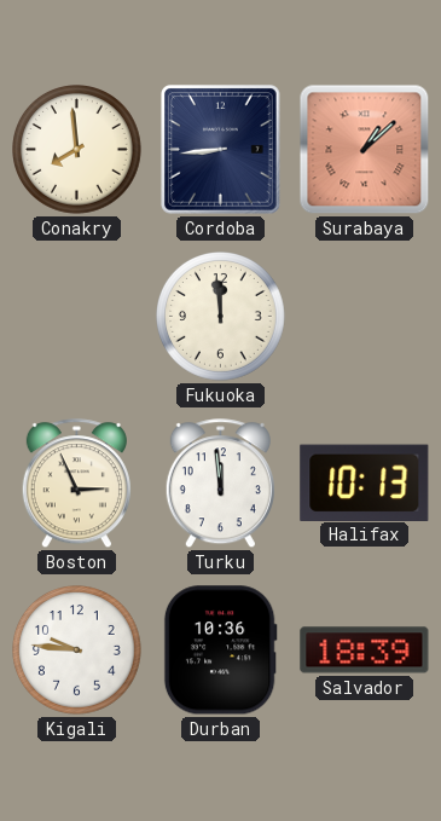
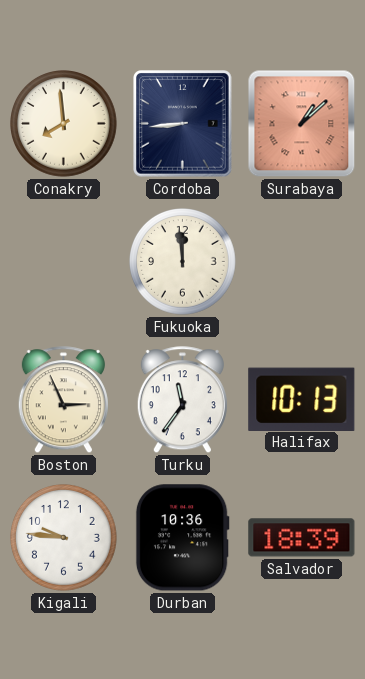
Turku: 11:59 -> 11:36
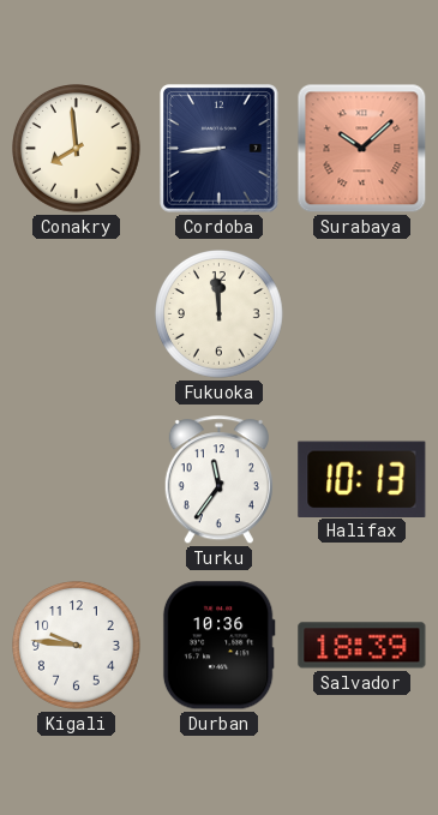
Surabaya: 1:08 -> 10:08
Boston: 2:56 -> none
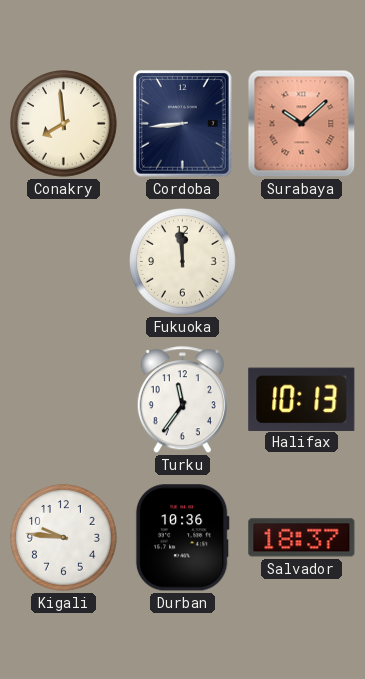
Salvador: 18:39 -> 18:37
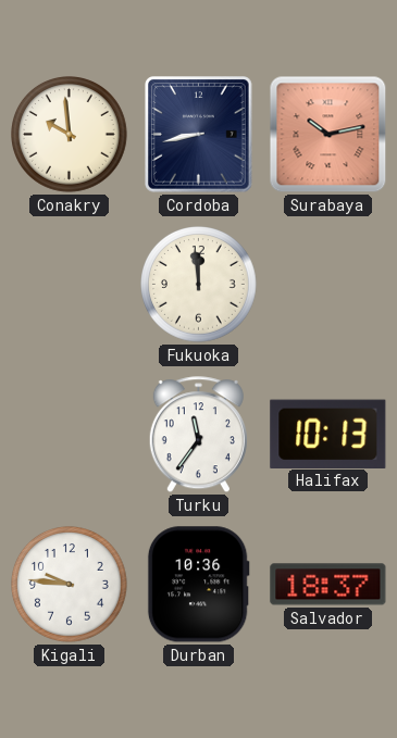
Conakry: 7:59 -> 9:59
Cordoba: 8:44 -> 8:43
Surabaya: 10:08 -> 10:13
